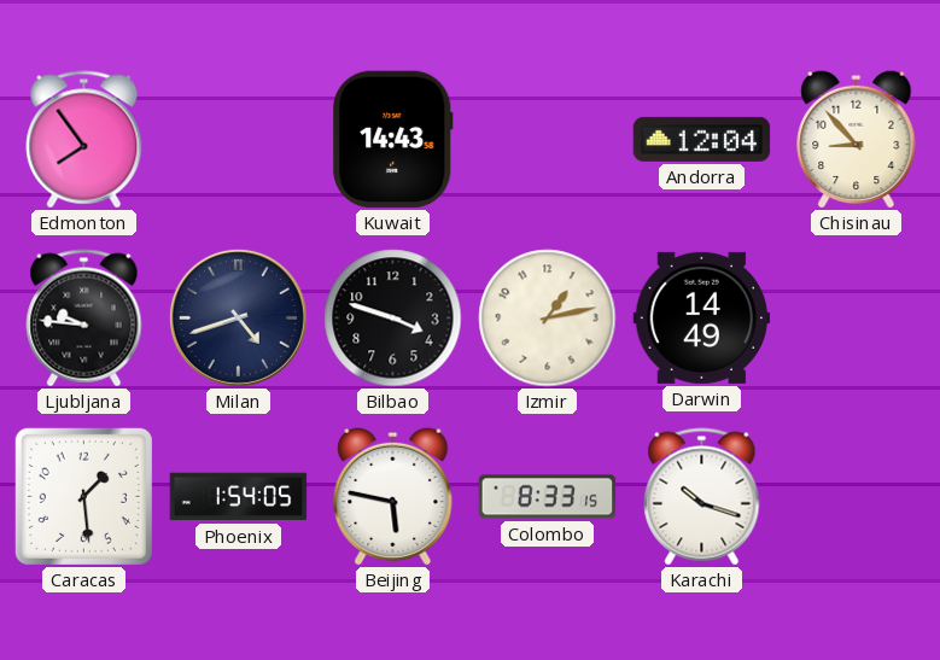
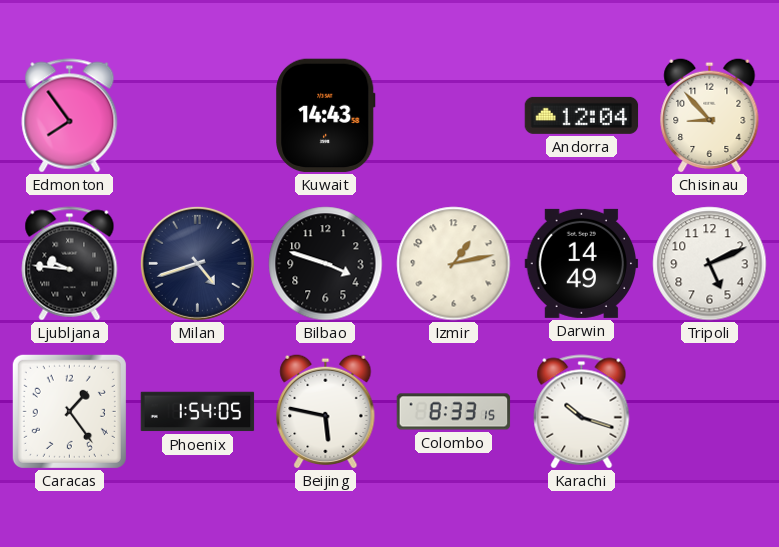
Tripoli: none -> 5:11
Caracas: 1:29 -> 1:24
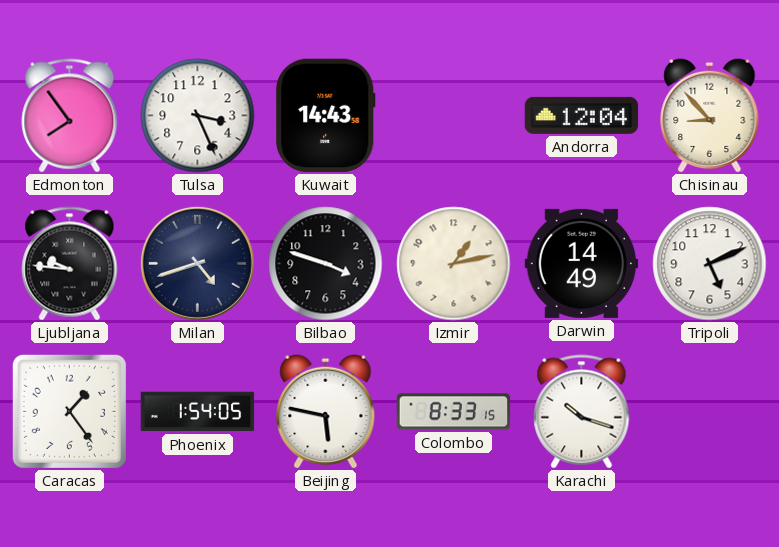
Tulsa: none -> 3:26
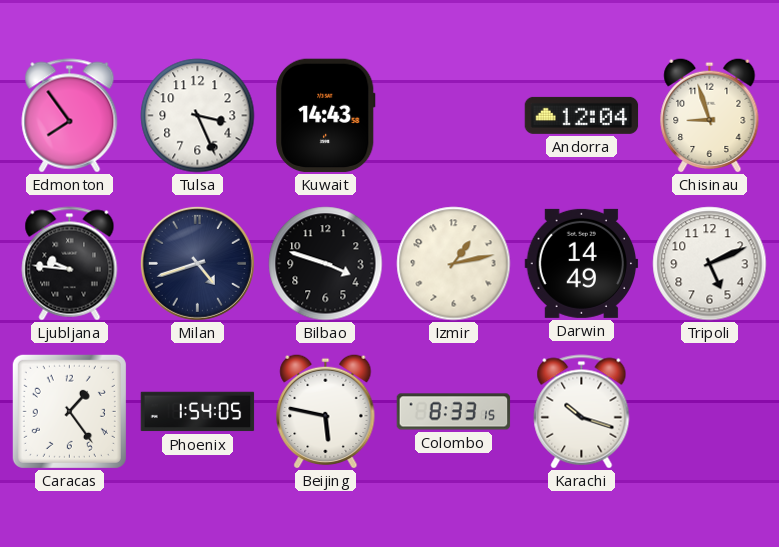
Chisinau: 8:53 -> 8:57
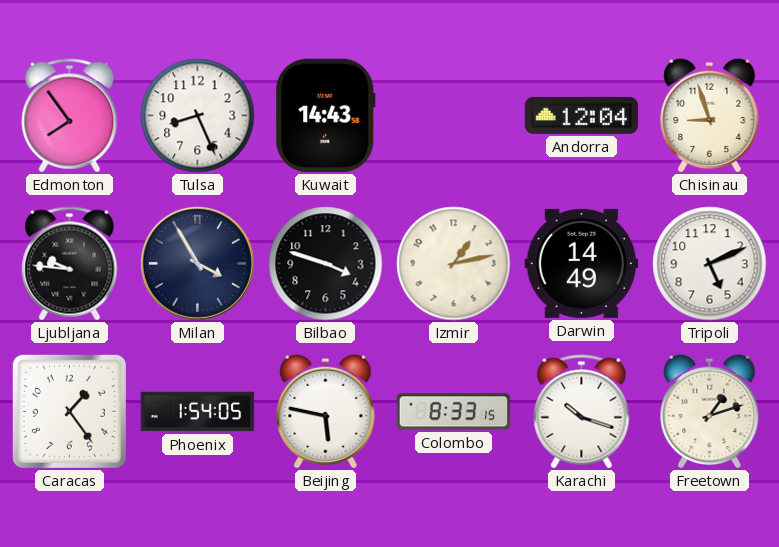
Tulsa: 3:26 -> 8:26
Milan: 4:42 -> 3:55
Freetown: none -> 1:12
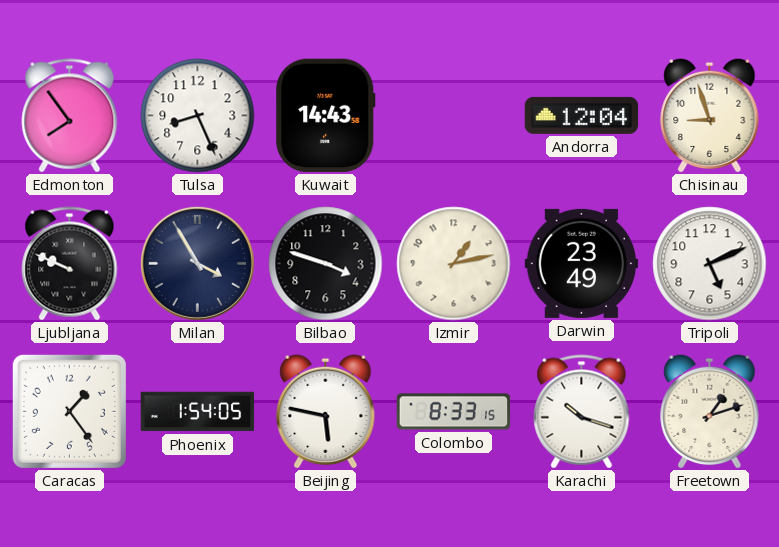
Ljubljana: 9:46 -> 9:49
Darwin: 14:49 -> 23:49
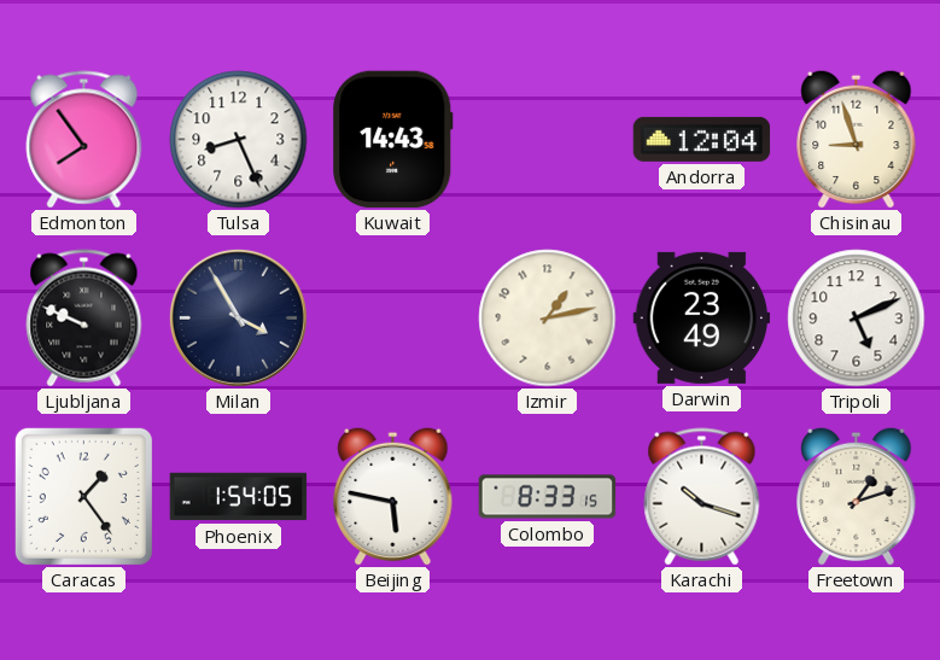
Bilbao: 3:48 -> none
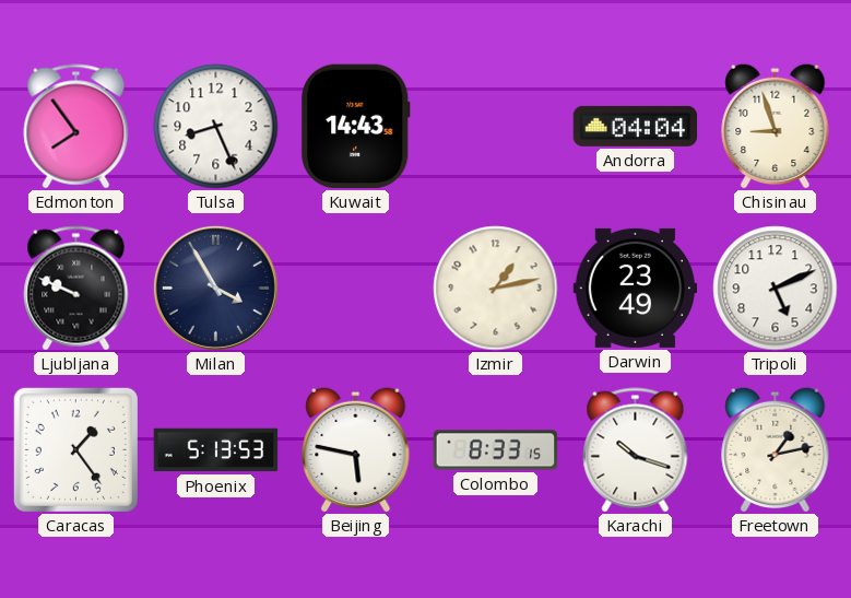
Andorra: 12:04 -> 04:04
Phoenix: 1:54 -> 5:13
Freetown: 1:12 -> 1:13
